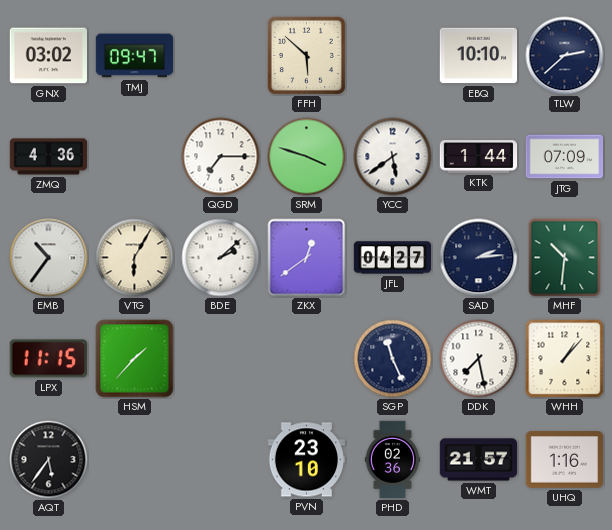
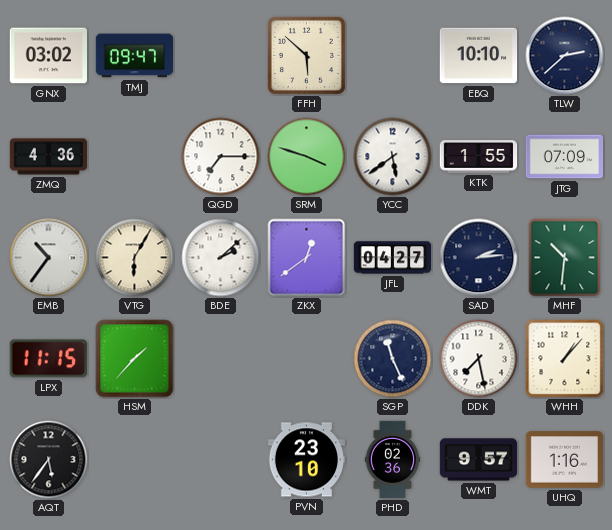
KTK: 1:44 -> 1:55
WMT: 21:57 -> 9:57
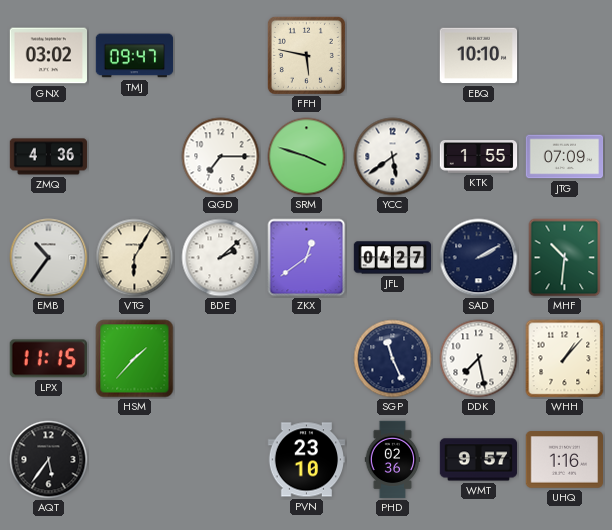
FFH: 5:52 -> 5:47
TLW: 2:38 -> none
SAD: 2:14 -> 2:10
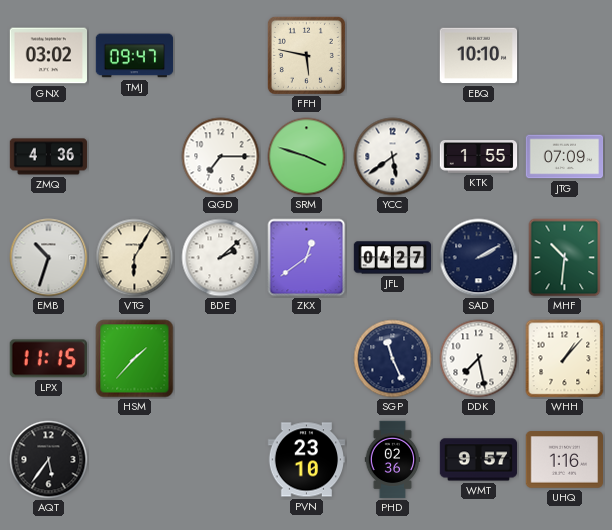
EMB: 10:36 -> 10:33
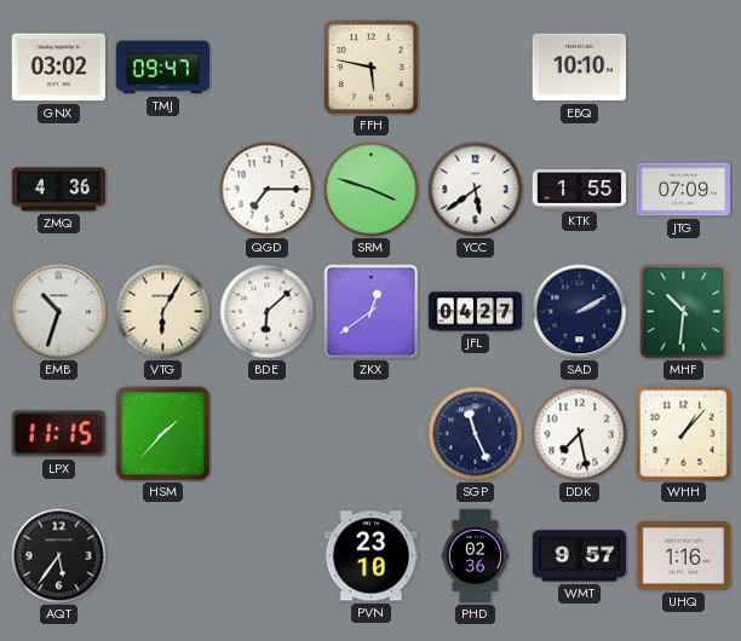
BDE: 2:08 -> 6:08
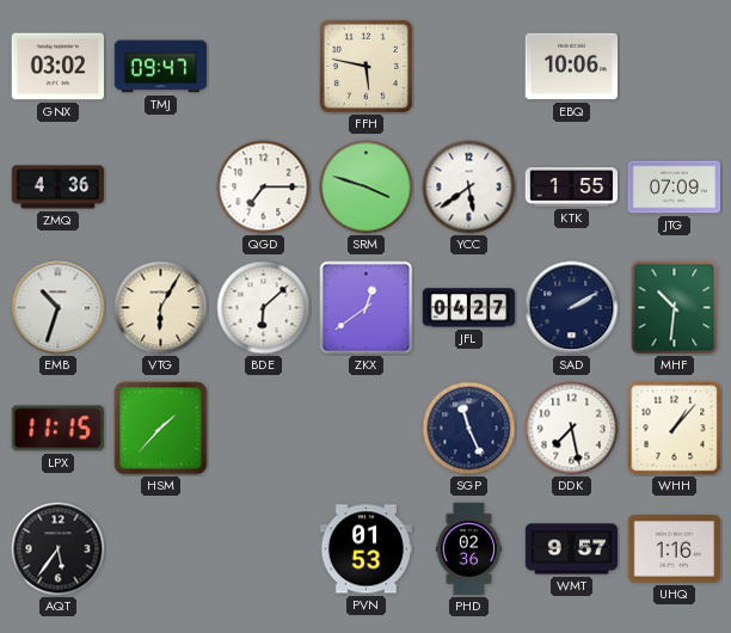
EBQ: 10:10 -> 10:06
PVN: 23:10 -> 01:53
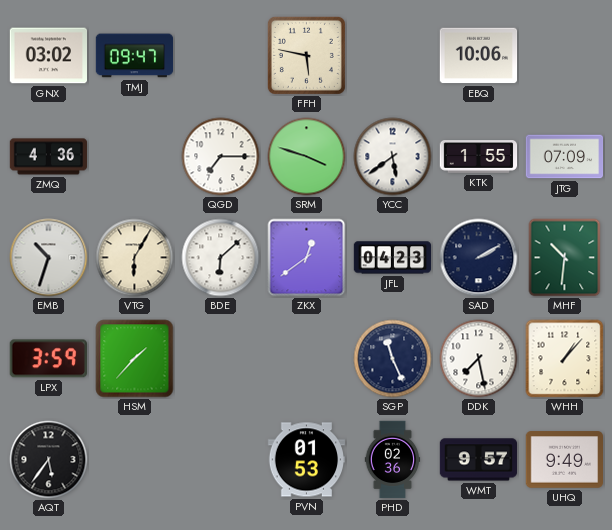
JFL: 04:27 -> 04:23
LPX: 11:15 -> 3:59
UHQ: 1:16 -> 9:49
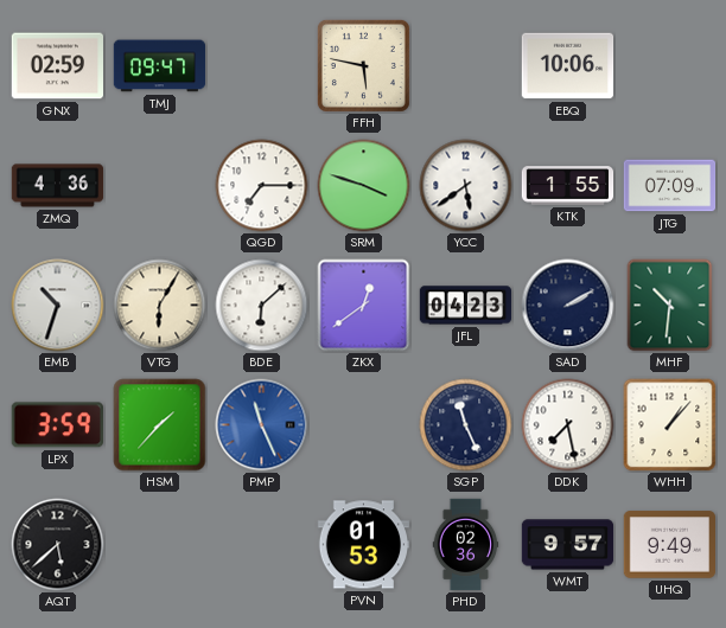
GNX: 03:02 -> 02:59
PMP: none -> 11:26
AQT: 5:36 -> 5:38
